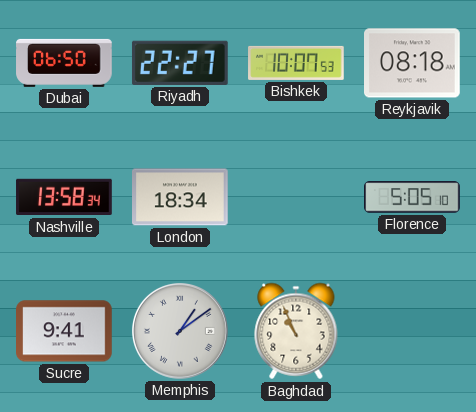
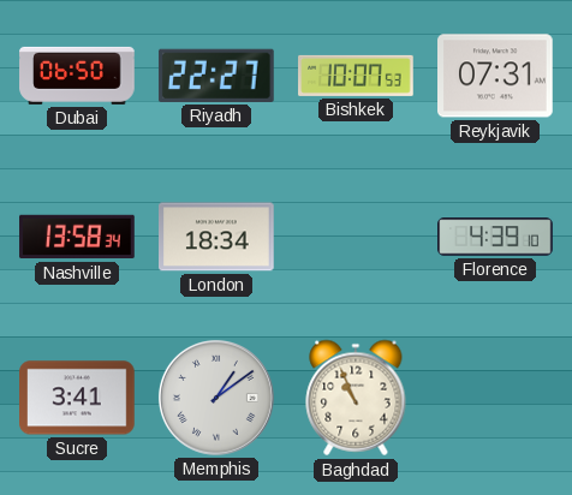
Reykjavik: 08:18 -> 07:31
Florence: 5:05 -> 4:39
Sucre: 9:41 -> 3:41
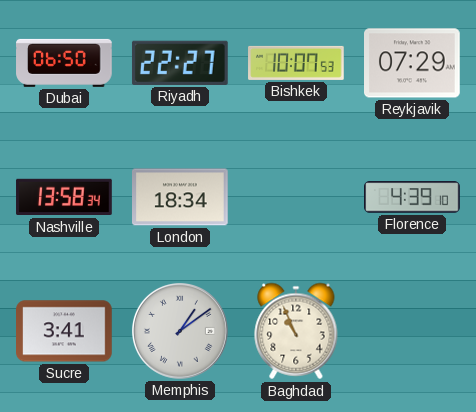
Reykjavik: 07:31 -> 07:29
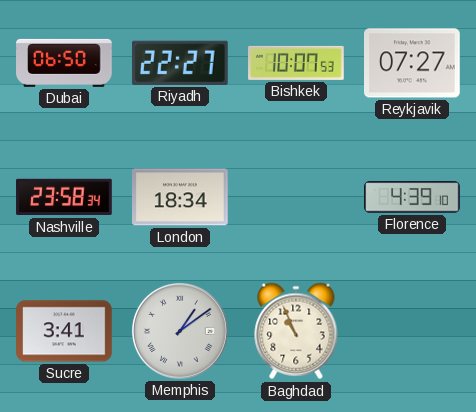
Reykjavik: 07:29 -> 07:27
Nashville: 13:58 -> 23:58
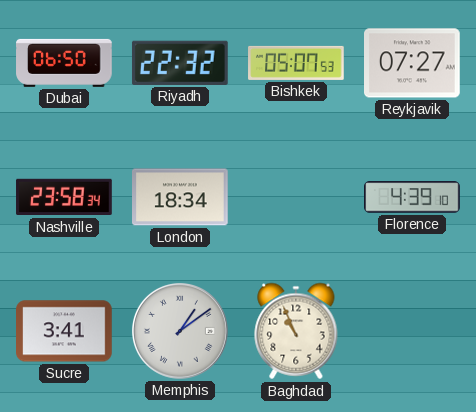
Riyadh: 22:27 -> 22:32
Bishkek: 10:07 -> 05:07
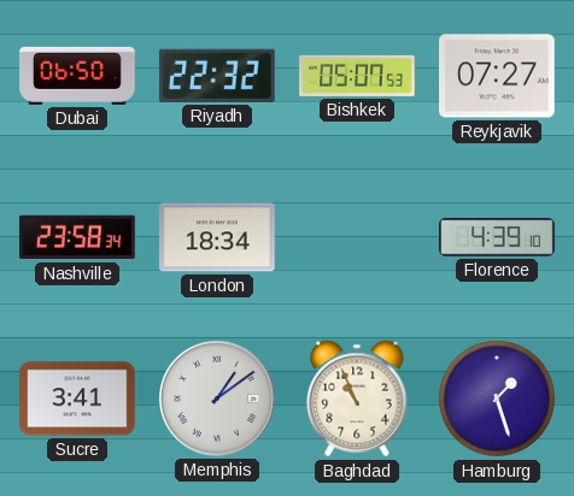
Hamburg: none -> 1:27
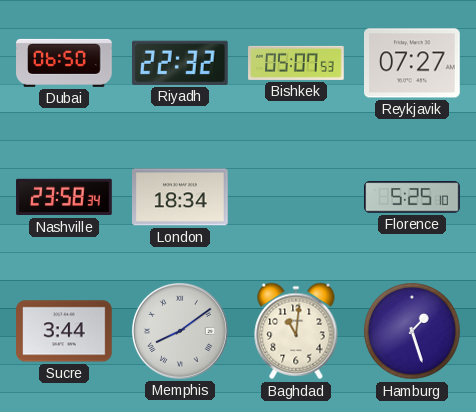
Florence: 4:39 -> 5:25
Sucre: 3:41 -> 3:44
Memphis: 1:09 -> 8:09
Baghdad: 10:56 -> 11:01
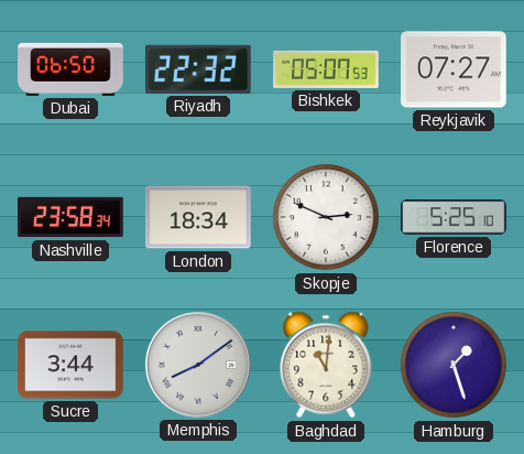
Skopje: none -> 2:49
